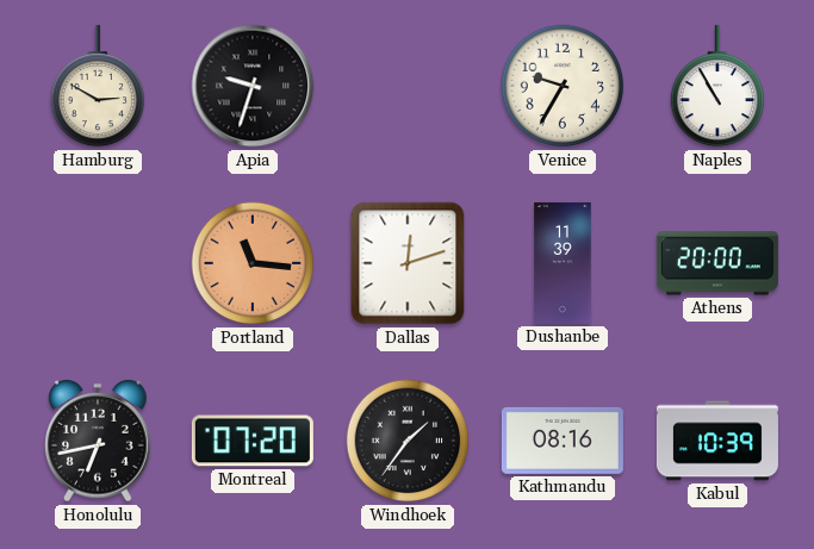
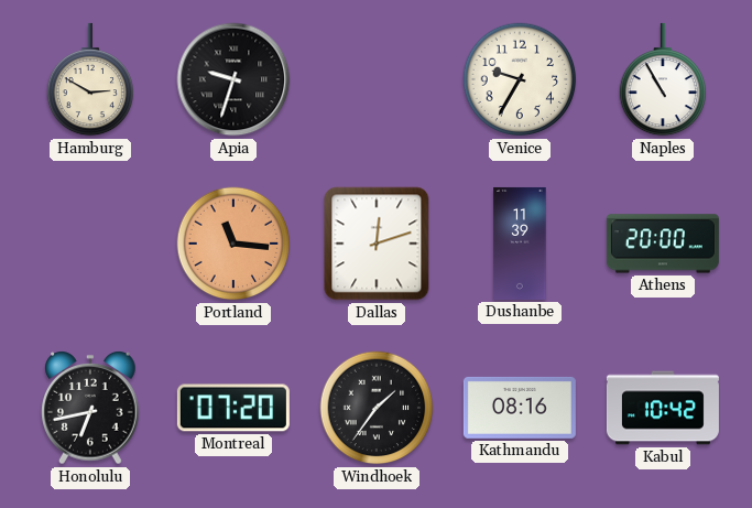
Kabul: 10:39 -> 10:42
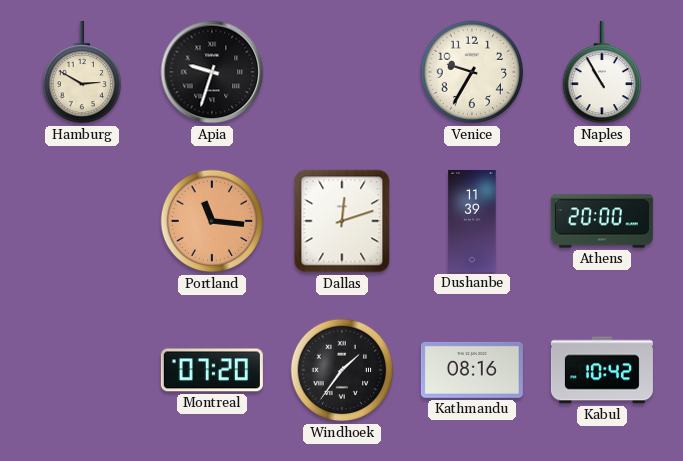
Honolulu: 6:43 -> none
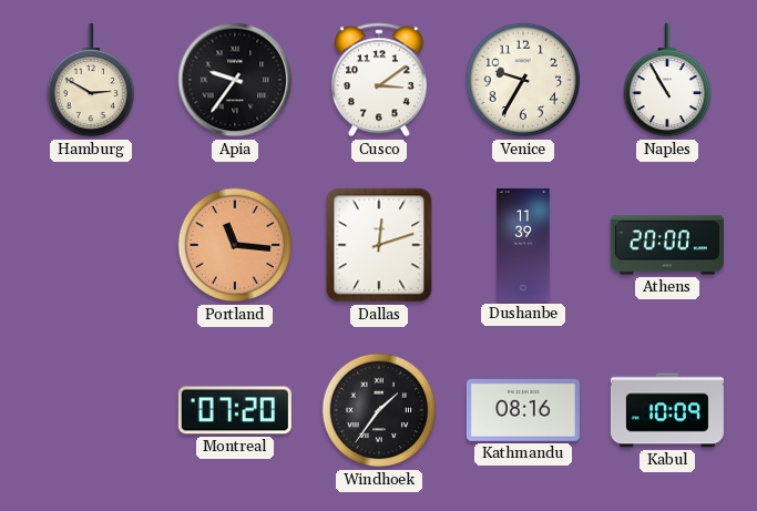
Apia: 9:33 -> 9:36
Cusco: none -> 3:09
Kabul: 10:42 -> 10:09
